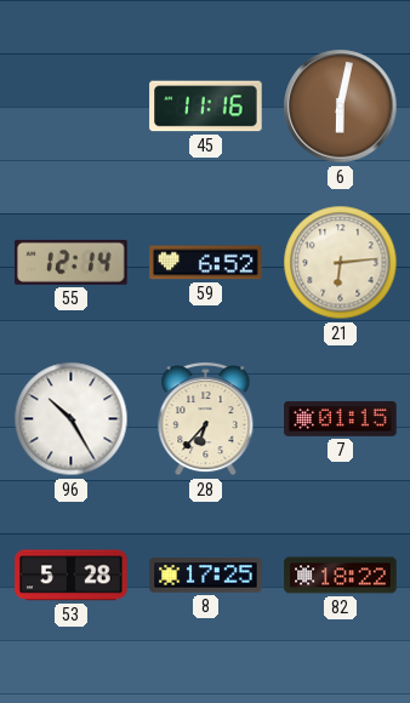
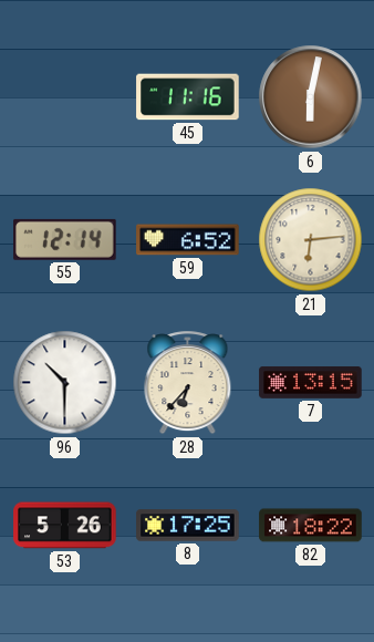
96: 10:25 -> 10:30
7: 01:15 -> 13:15
53: 5:28 -> 5:26
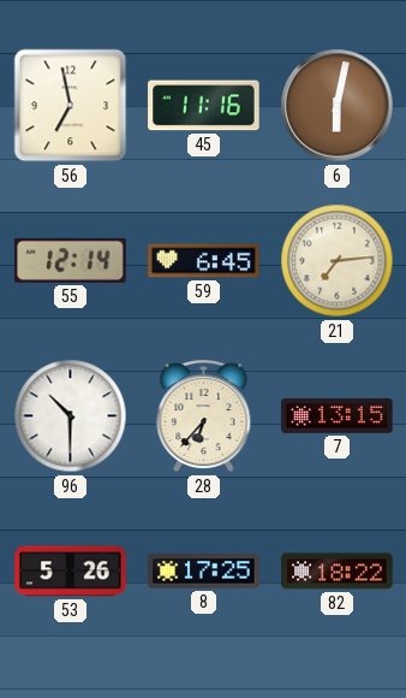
56: none -> 6:58
59: 6:52 -> 6:45
21: 6:14 -> 7:14
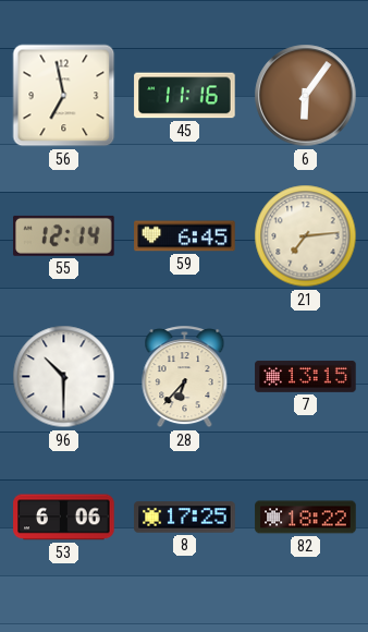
6: 6:02 -> 6:06
53: 5:26 -> 6:06
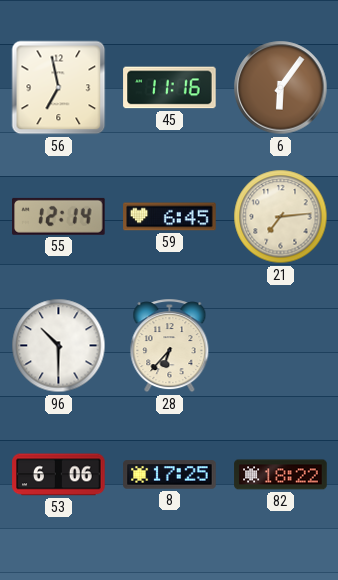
7: 13:15 -> none
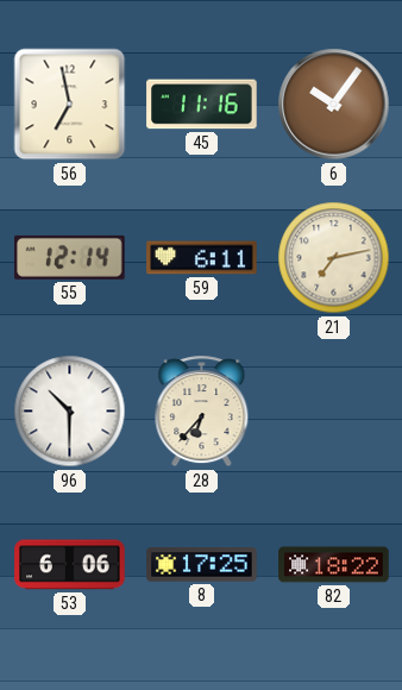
6: 6:06 -> 10:06
59: 6:45 -> 6:11
21: 7:14 -> 7:13
